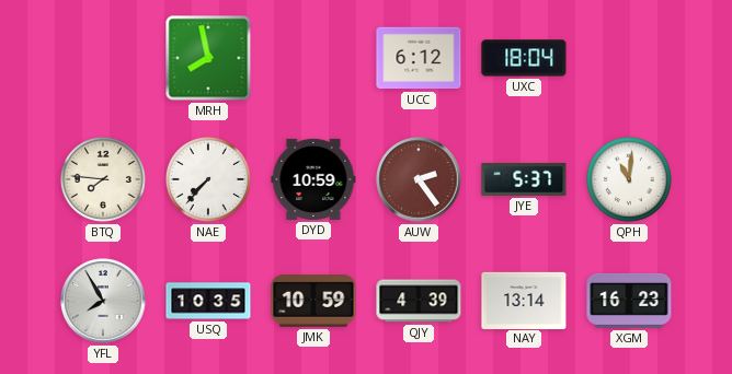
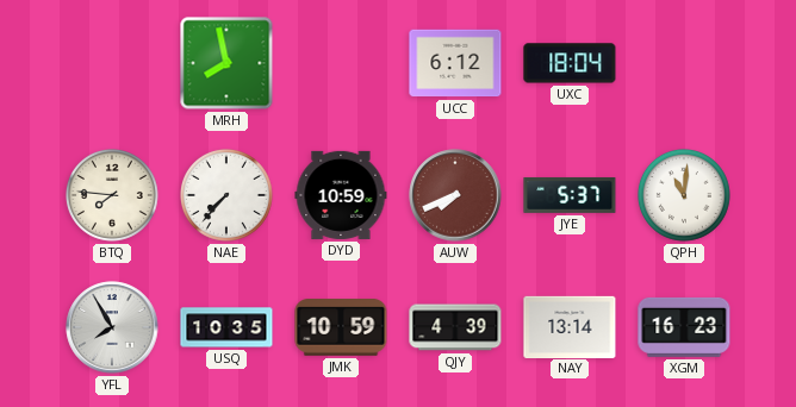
AUW: 2:24 -> 7:41
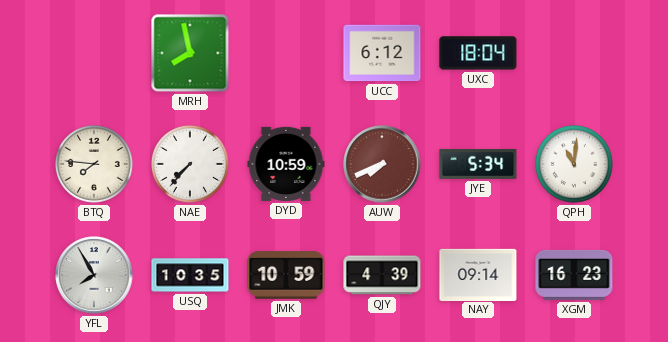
JYE: 5:37 -> 5:34
NAY: 13:14 -> 09:14
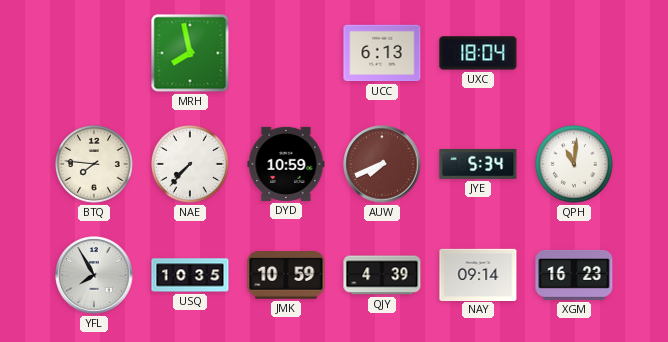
UCC: 6:12 -> 6:13
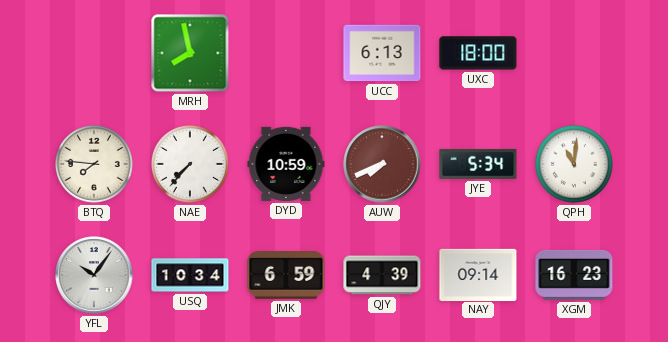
UXC: 18:04 -> 18:00
YFL: 7:55 -> 10:06
USQ: 10:35 -> 10:34
JMK: 10:59 -> 6:59
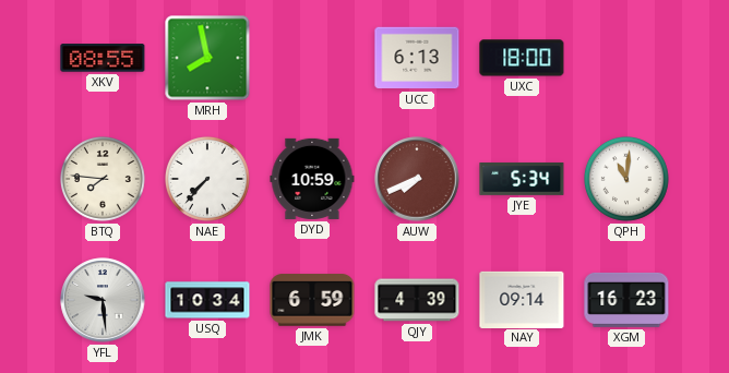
XKV: none -> 08:55
YFL: 10:06 -> 9:29
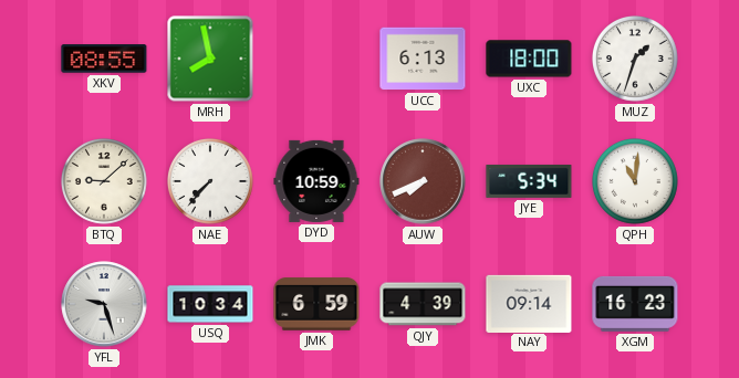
MUZ: none -> 1:33
BTQ: 7:46 -> 9:08
YFL: 9:29 -> 9:27
